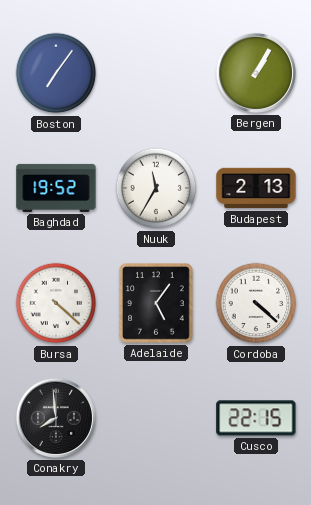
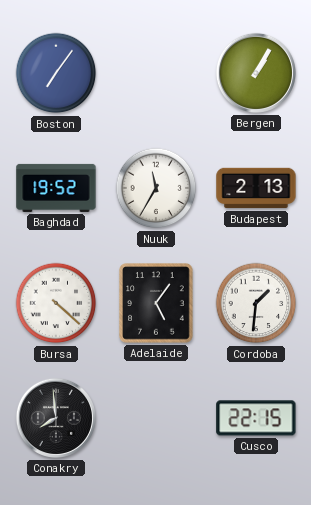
Cordoba: 4:22 -> 1:31
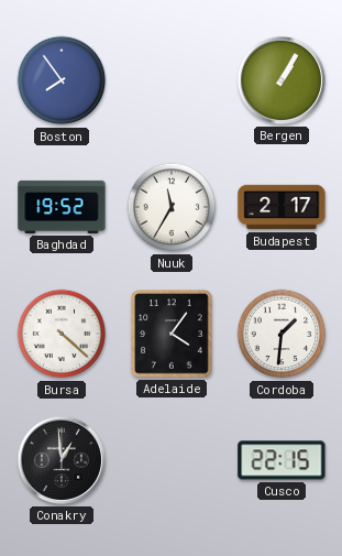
Boston: 7:06 -> 7:54
Budapest: 2:13 -> 2:17
Adelaide: 5:06 -> 4:06
Conakry: 7:59 -> 12:59
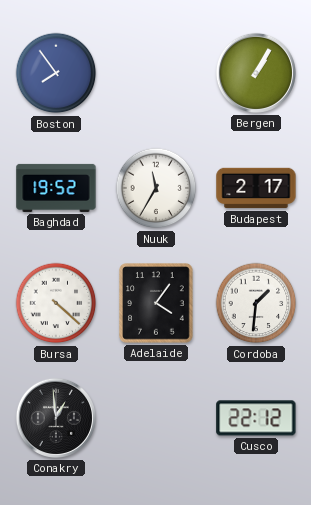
Cusco: 22:15 -> 22:12
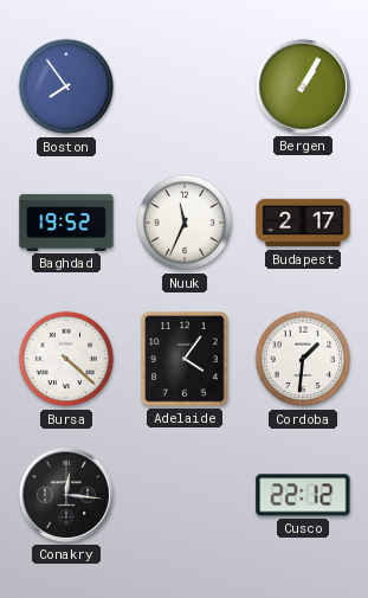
Nuuk: 11:35 -> 11:34
Conakry: 12:59 -> 12:16
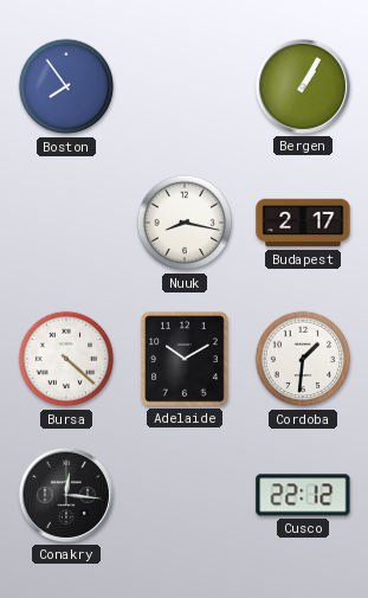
Baghdad: 19:52 -> none
Nuuk: 11:34 -> 8:17
Adelaide: 4:06 -> 10:10
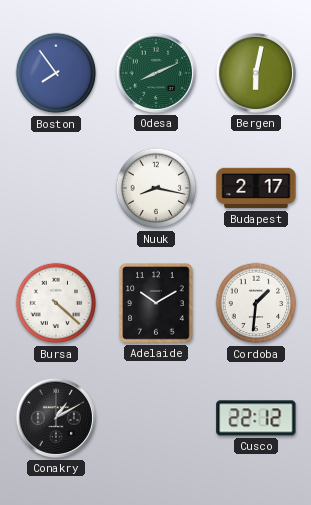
Odesa: none -> 8:11
Bergen: 1:05 -> 6:02
Conakry: 12:16 -> 1:10
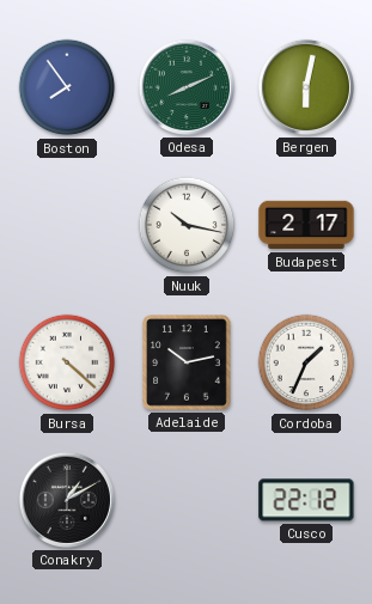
Nuuk: 8:17 -> 10:17
Adelaide: 10:10 -> 10:13
Cordoba: 1:31 -> 1:34
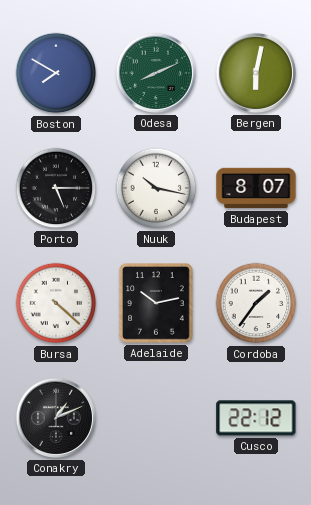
Boston: 7:54 -> 7:50
Porto: none -> 5:15
Budapest: 2:17 -> 8:07
Cordoba: 1:34 -> 1:36
Conakry: 1:10 -> 1:11
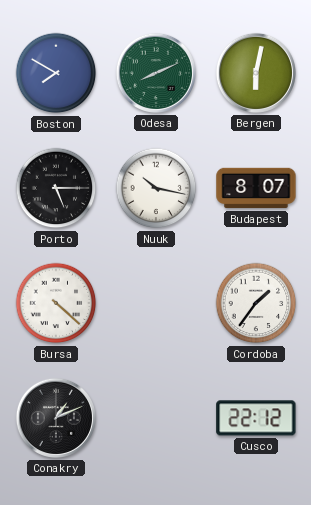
Adelaide: 10:13 -> none
